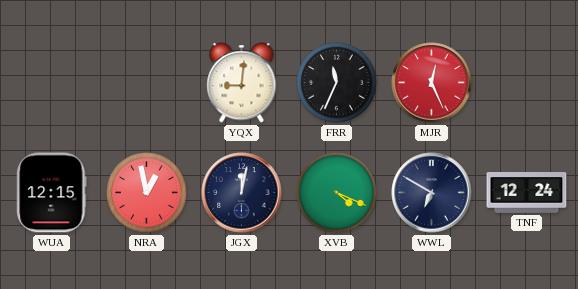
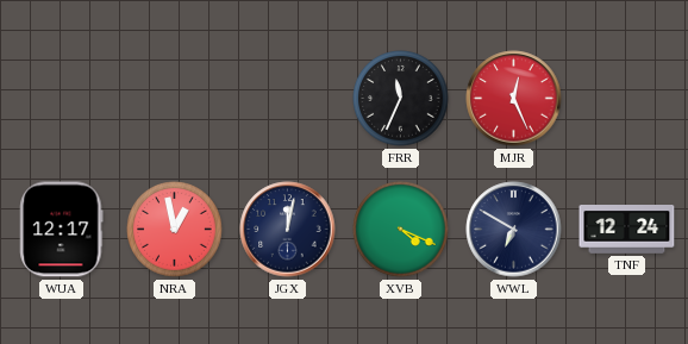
YQX: 9:01 -> none
WUA: 12:15 -> 12:17
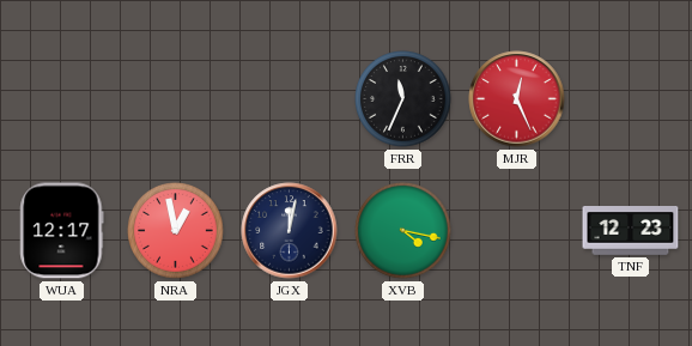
XVB: 4:19 -> 4:17
WWL: 6:50 -> none
TNF: 12:24 -> 12:23
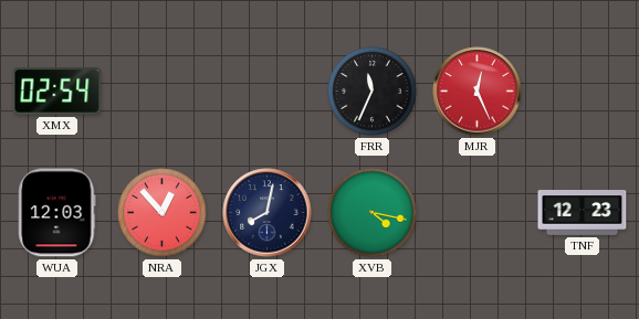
XMX: none -> 02:54
WUA: 12:17 -> 12:03
NRA: 12:58 -> 12:53
JGX: 12:02 -> 8:02
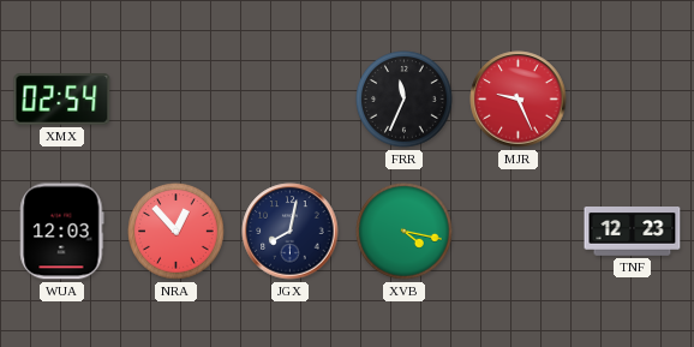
MJR: 12:26 -> 9:26
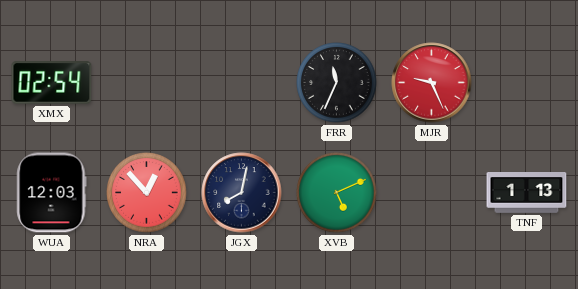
XVB: 4:17 -> 5:11
TNF: 12:23 -> 1:13
